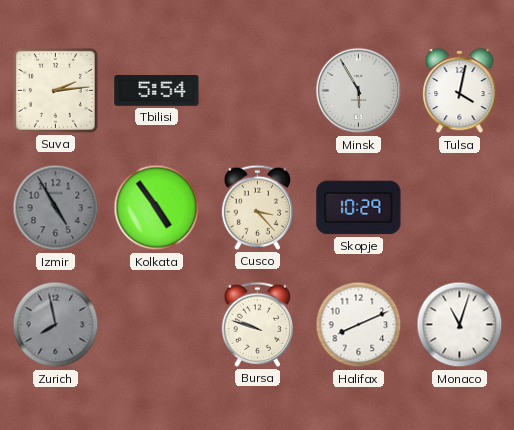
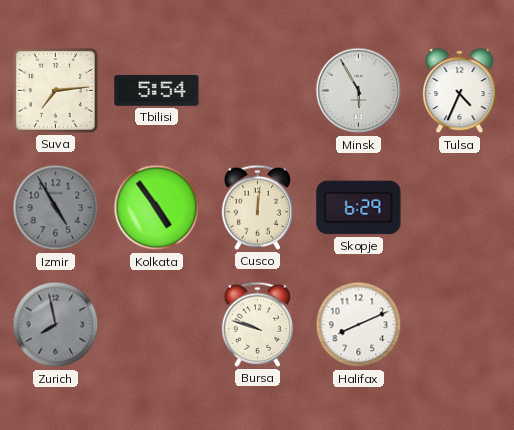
Suva: 2:14 -> 7:14
Tulsa: 4:02 -> 4:34
Cusco: 3:23 -> 12:01
Skopje: 10:29 -> 6:29
Monaco: 11:03 -> none
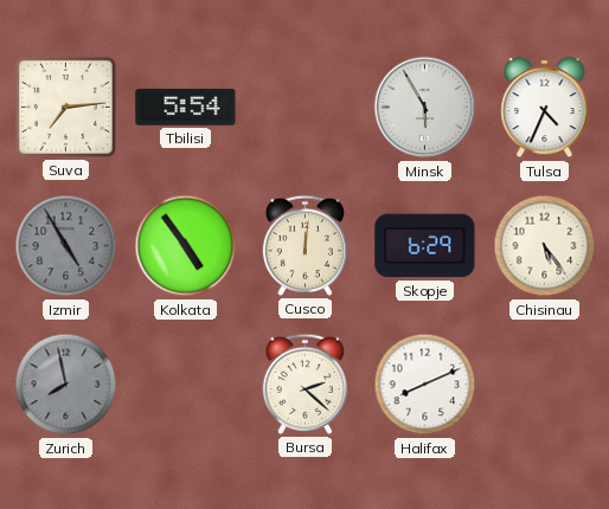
Chisinau: none -> 5:24
Bursa: 9:48 -> 2:22
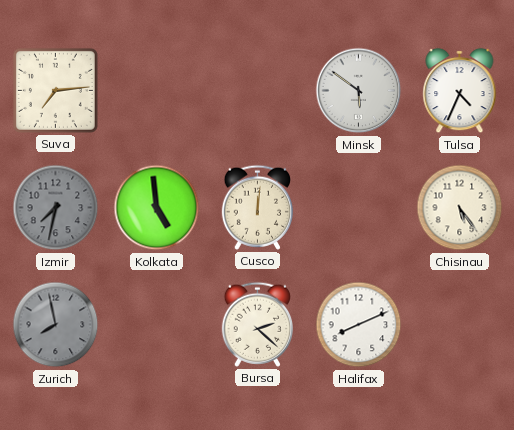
Tbilisi: 5:54 -> none
Minsk: 5:55 -> 5:51
Izmir: 4:55 -> 7:32
Kolkata: 4:54 -> 4:59
Skopje: 6:29 -> none
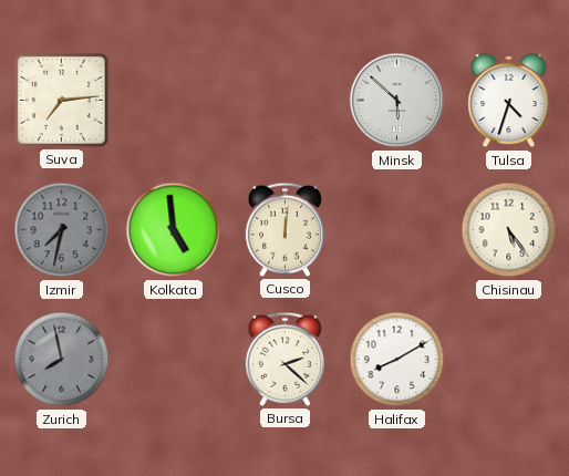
Minsk: 5:51 -> 5:52
Tulsa: 4:34 -> 4:33
Halifax: 8:11 -> 8:10
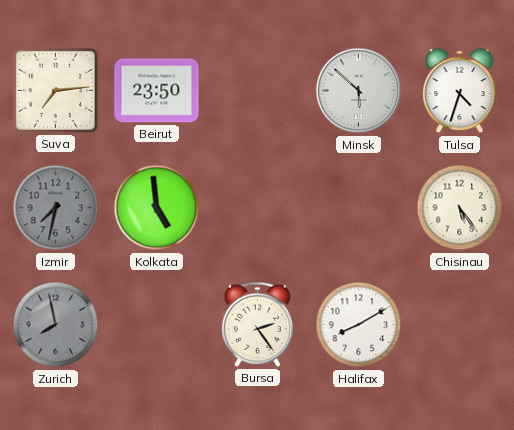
Beirut: none -> 23:50
Cusco: 12:01 -> none
Bursa: 2:22 -> 2:24
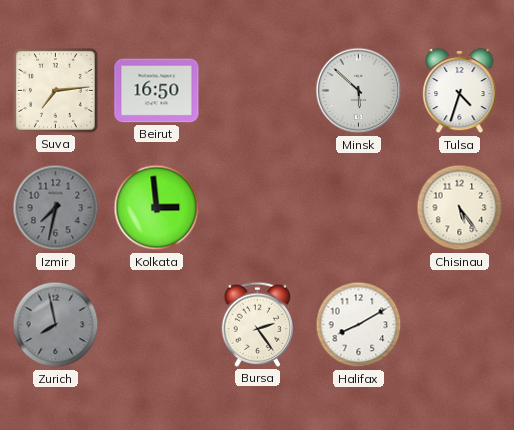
Beirut: 23:50 -> 16:50
Kolkata: 4:59 -> 2:59
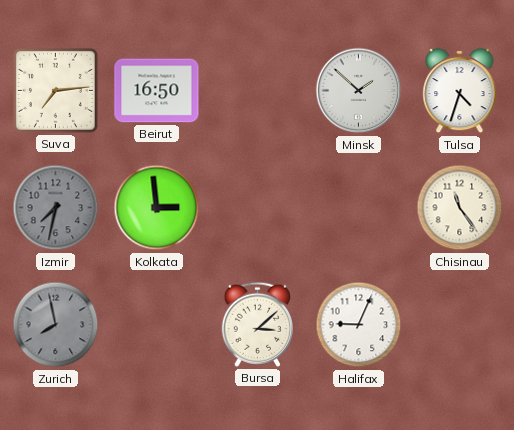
Minsk: 5:52 -> 1:52
Chisinau: 5:24 -> 11:24
Bursa: 2:24 -> 3:08
Halifax: 8:10 -> 9:04
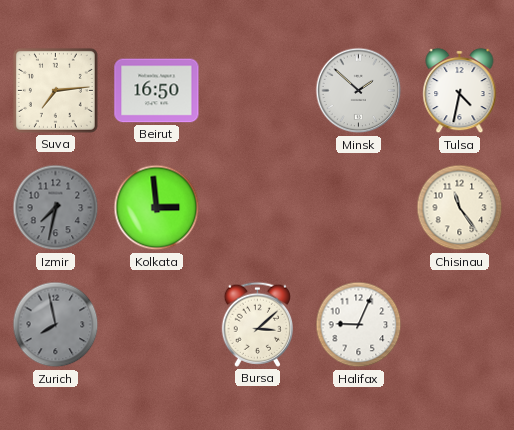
Tulsa: 4:33 -> 4:32
